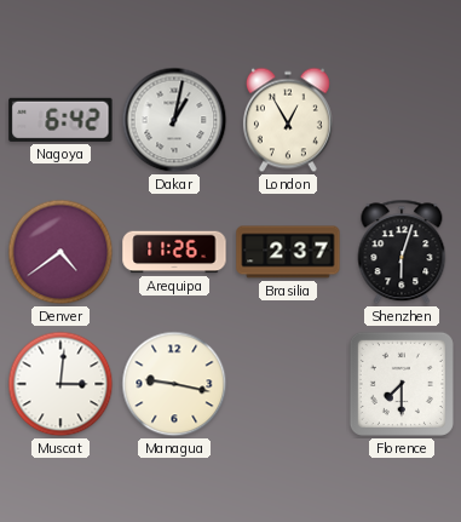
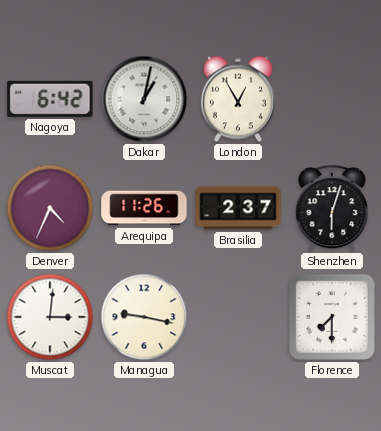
Denver: 4:39 -> 4:34
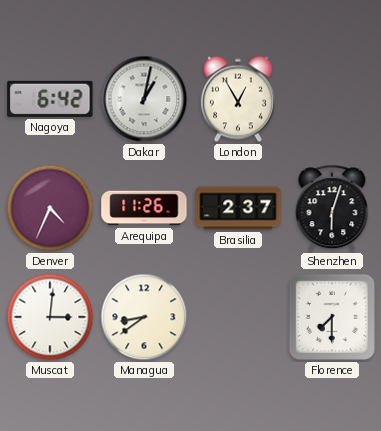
Managua: 9:17 -> 8:39
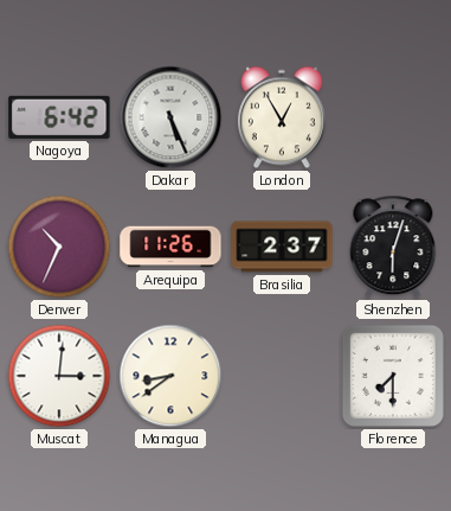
Dakar: 1:02 -> 5:26
Denver: 4:34 -> 10:34
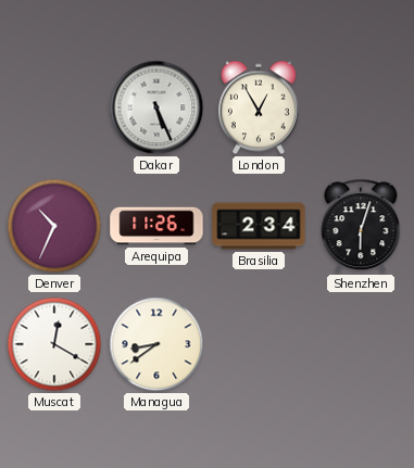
Nagoya: 6:42 -> none
Brasilia: 2:37 -> 2:34
Muscat: 3:01 -> 12:20
Florence: 7:30 -> none
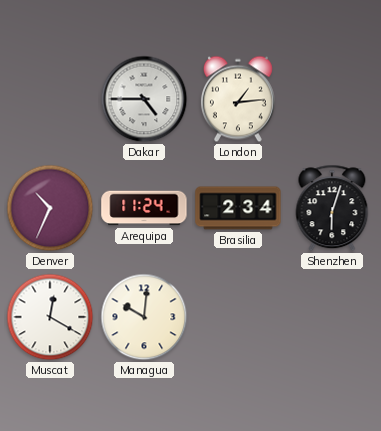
Dakar: 5:26 -> 4:45
London: 12:55 -> 1:14
Arequipa: 11:26 -> 11:24
Managua: 8:39 -> 10:01
